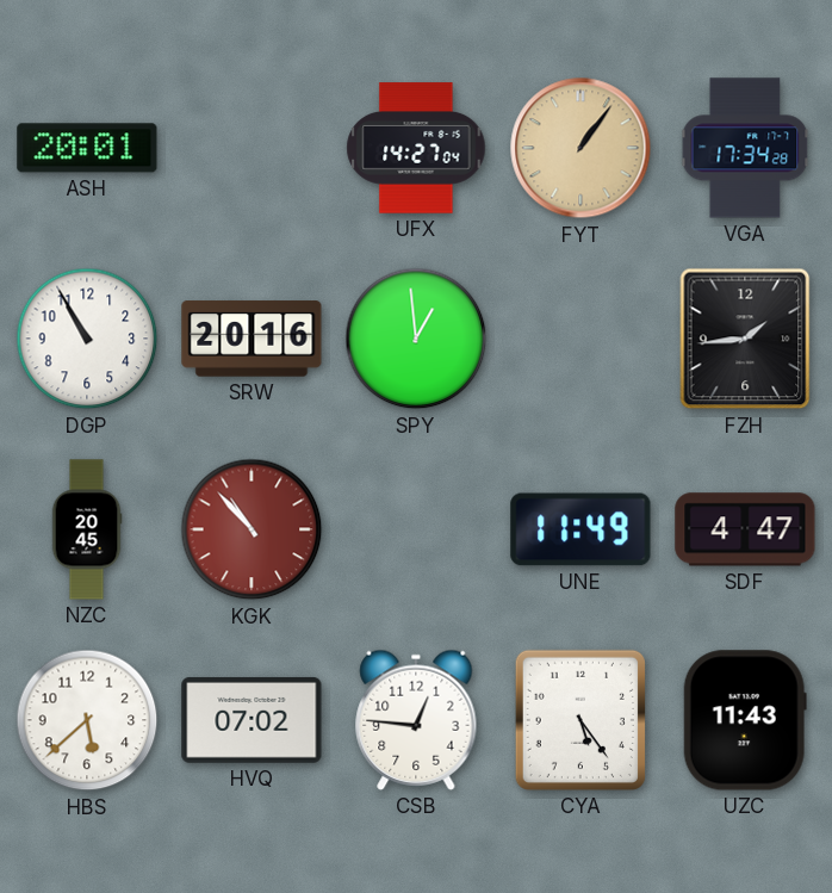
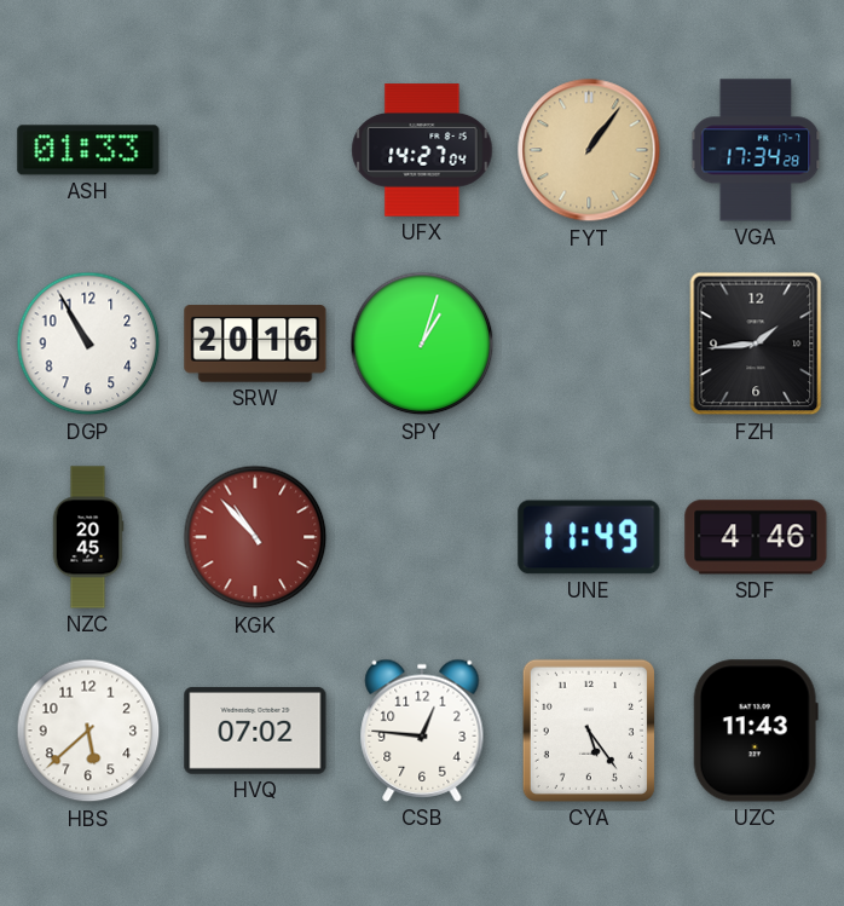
ASH: 20:01 -> 01:33
SPY: 12:59 -> 1:03
SDF: 4:47 -> 4:46
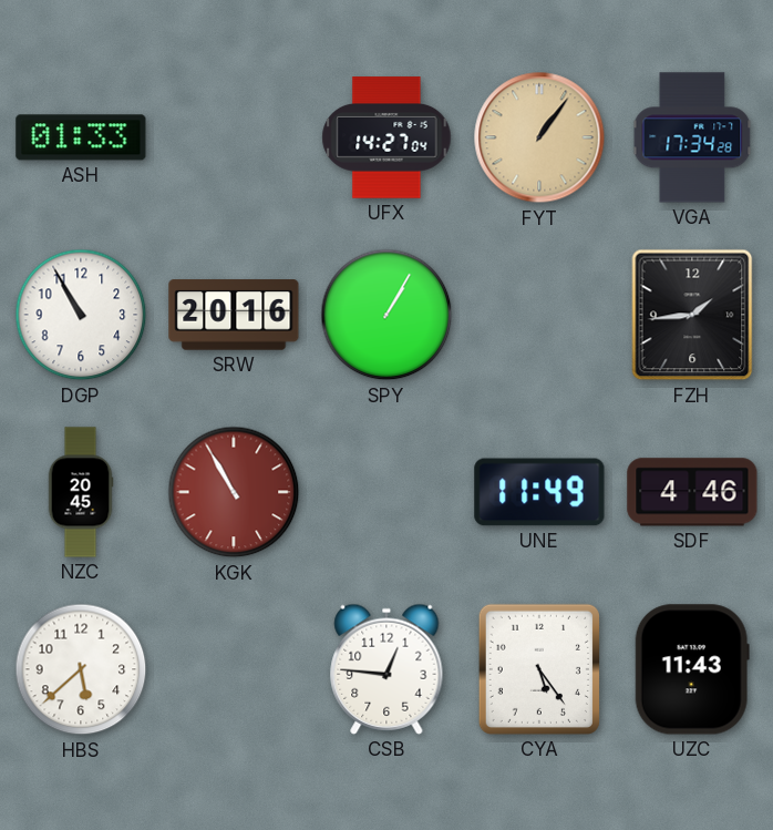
SPY: 1:03 -> 1:05
KGK: 10:53 -> 10:55
HVQ: 07:02 -> none
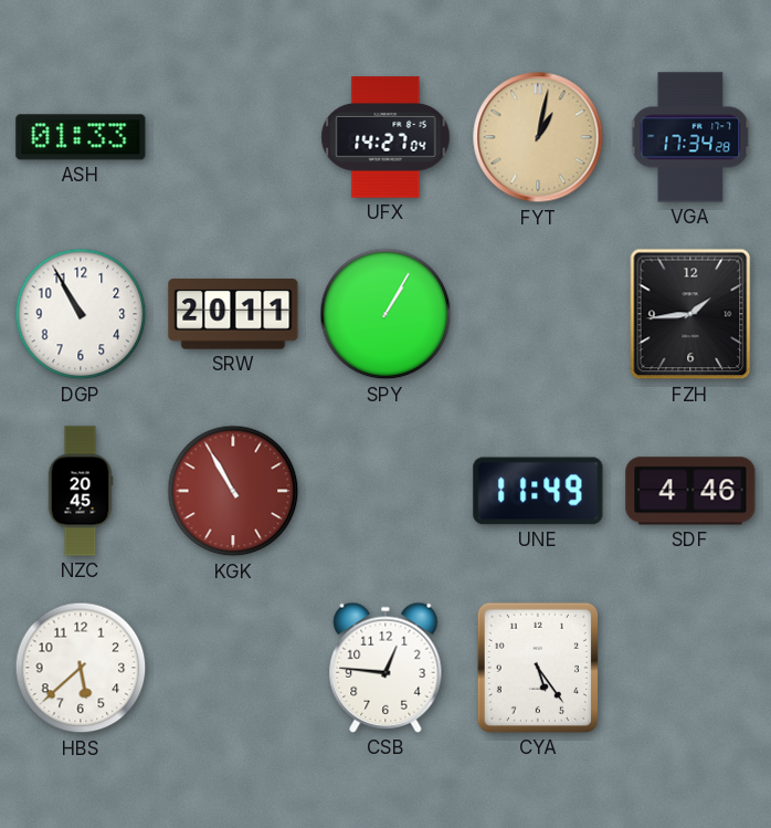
FYT: 1:06 -> 1:02
SRW: 20:16 -> 20:11
UZC: 11:43 -> none
